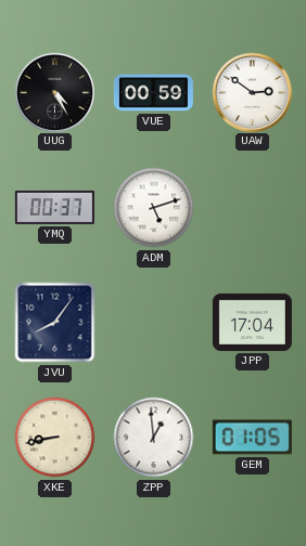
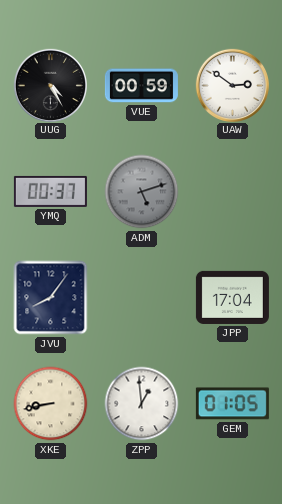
ADM dial: white -> grey
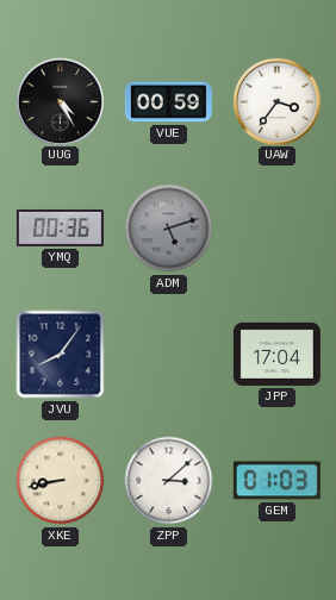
UAW: 2:51 -> 3:36
YMQ: 00:37 -> 00:36
ZPP: 12:59 -> 3:08
GEM: 01:05 -> 01:03
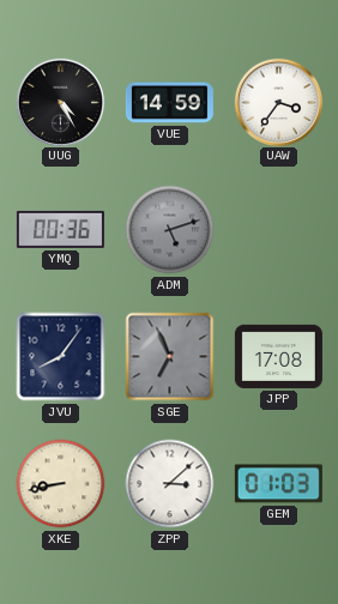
VUE: 00:59 -> 14:59
SGE: none -> 6:56
JPP: 17:04 -> 17:08
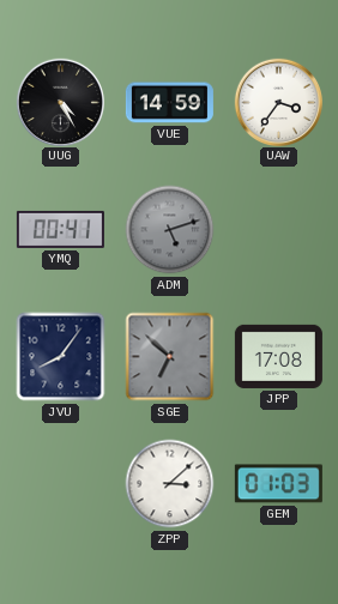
YMQ: 00:36 -> 00:41
SGE: 6:56 -> 6:52
XKE: 8:43 -> none
